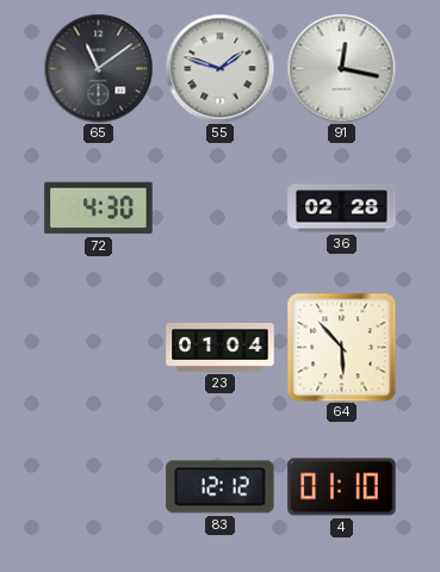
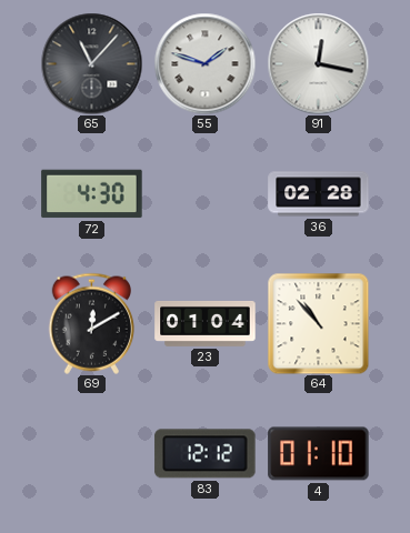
65: 11:09 -> 11:07
69: none -> 12:10
64: 5:53 -> 10:53
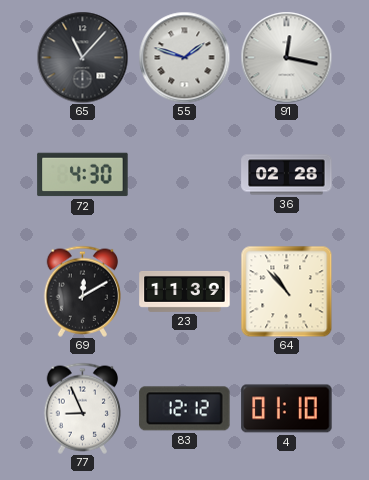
23: 01:04 -> 11:39
77: none -> 8:56
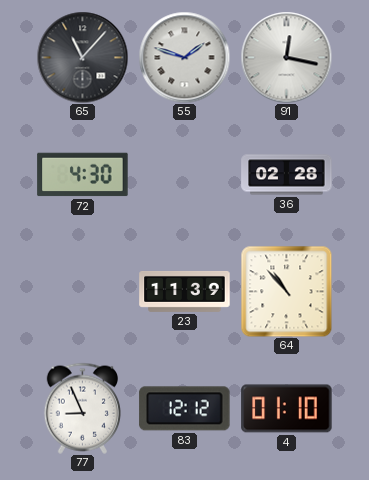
69: 12:10 -> none
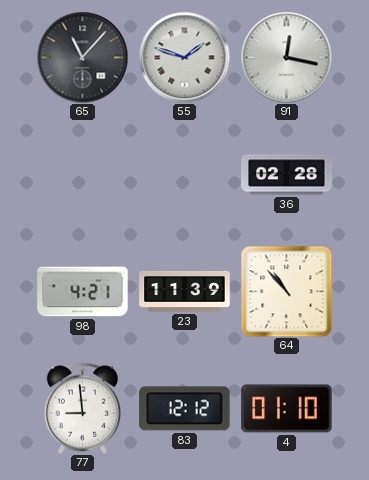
72: 4:30 -> none
98: none -> 4:21
77: 8:56 -> 8:59
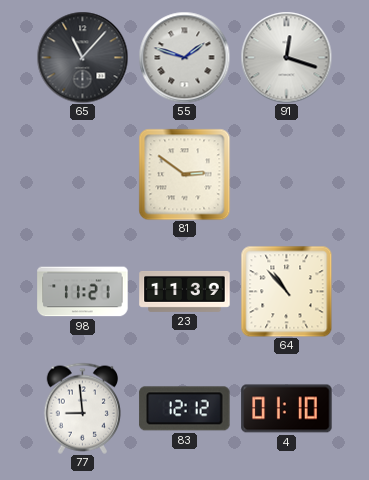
91: 12:17 -> 12:18
81: none -> 2:51
36: 02:28 -> none
98: 4:21 -> 11:21
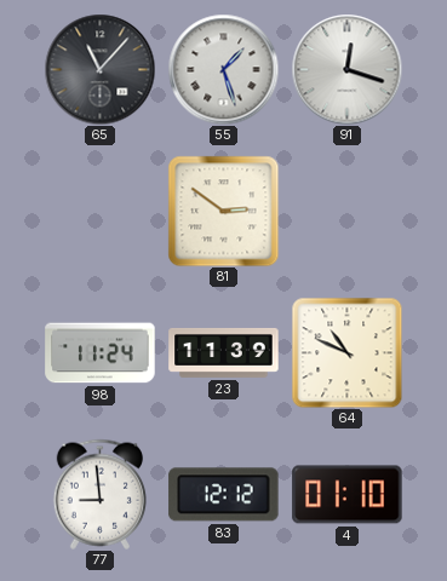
55: 1:48 -> 1:27
98: 11:21 -> 11:24
64: 10:53 -> 10:49
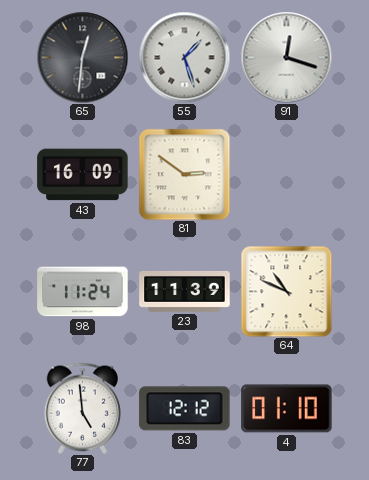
65: 11:07 -> 12:31
43: none -> 16:09
77: 8:59 -> 4:59
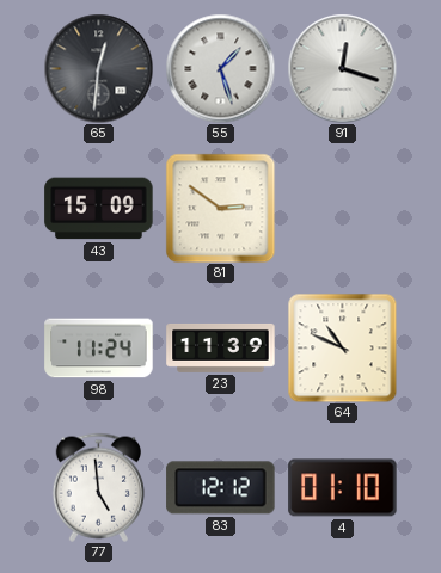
43: 16:09 -> 15:09
